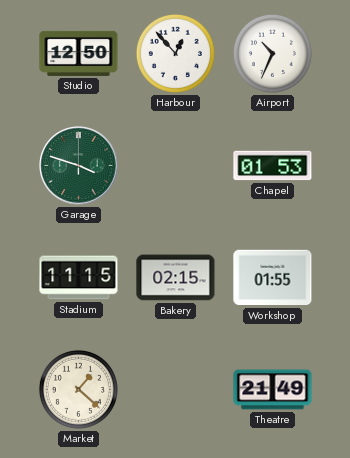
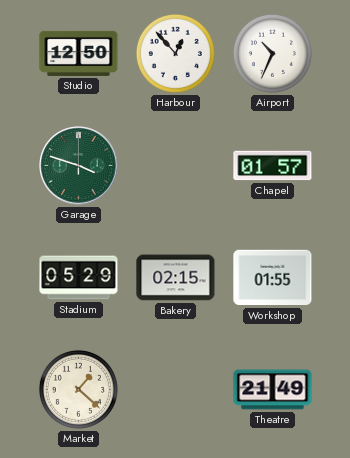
Chapel: 01:53 -> 01:57
Stadium: 11:15 -> 05:29
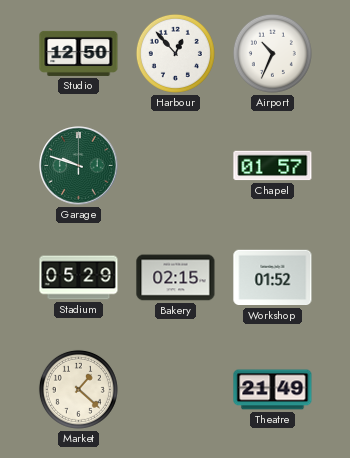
Garage: 3:48 -> 9:48
Workshop: 01:55 -> 01:52
